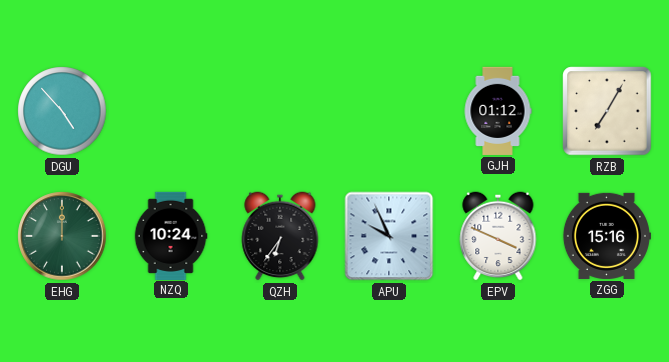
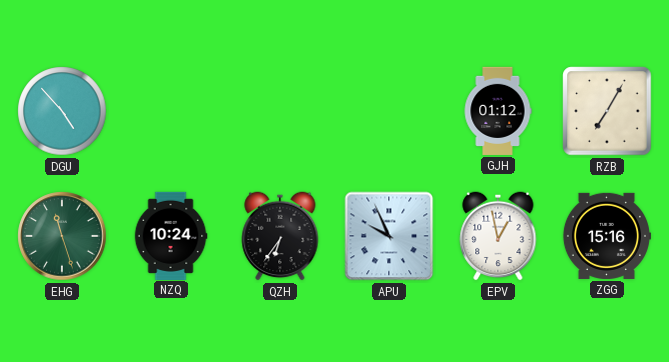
EHG: 12:00 -> 11:27
EPV: 3:49 -> 12:58
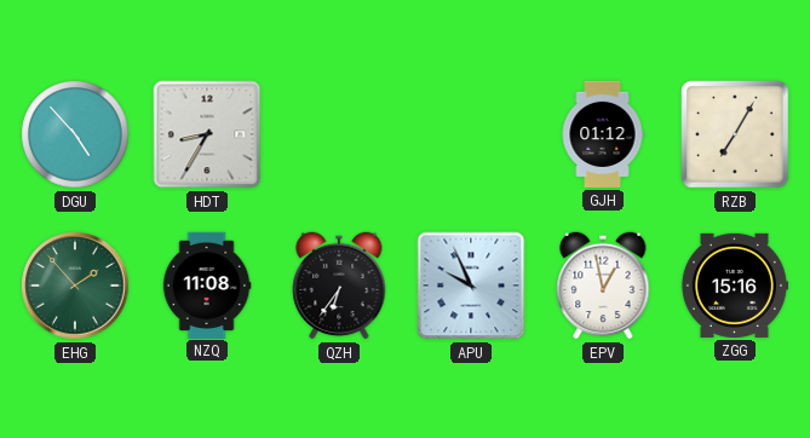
HDT: none -> 8:35
EHG: 11:27 -> 1:53
NZQ: 10:24 -> 11:08
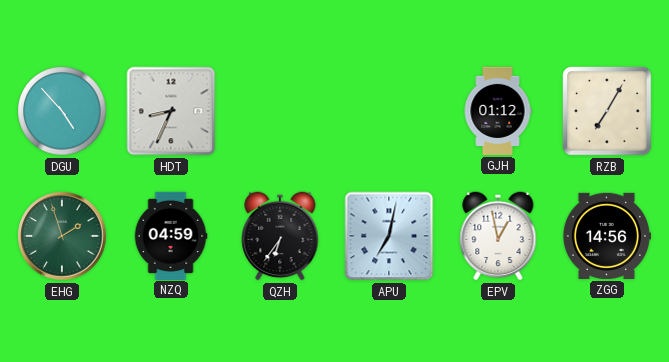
HDT: 8:35 -> 8:34
EHG: 1:53 -> 1:57
NZQ: 11:08 -> 04:59
APU: 9:56 -> 7:02
ZGG: 15:16 -> 14:56
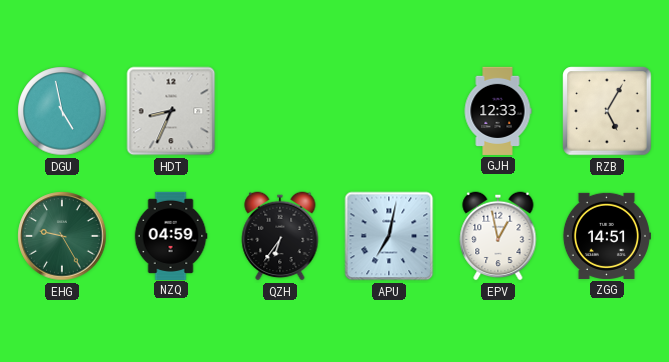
DGU: 4:53 -> 4:58
GJH: 01:12 -> 12:33
RZB: 7:05 -> 5:05
EHG: 1:57 -> 9:25
ZGG: 14:56 -> 14:51
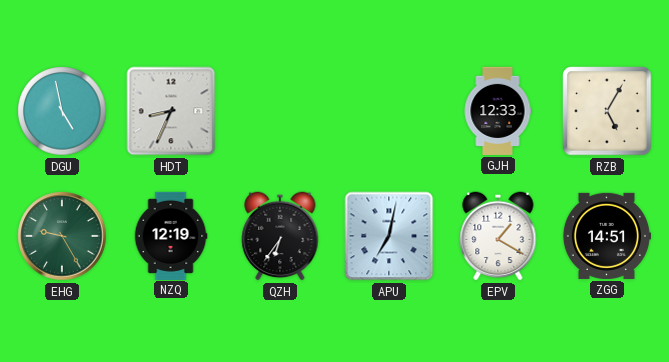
NZQ: 04:59 -> 12:19
EPV: 12:58 -> 1:20
